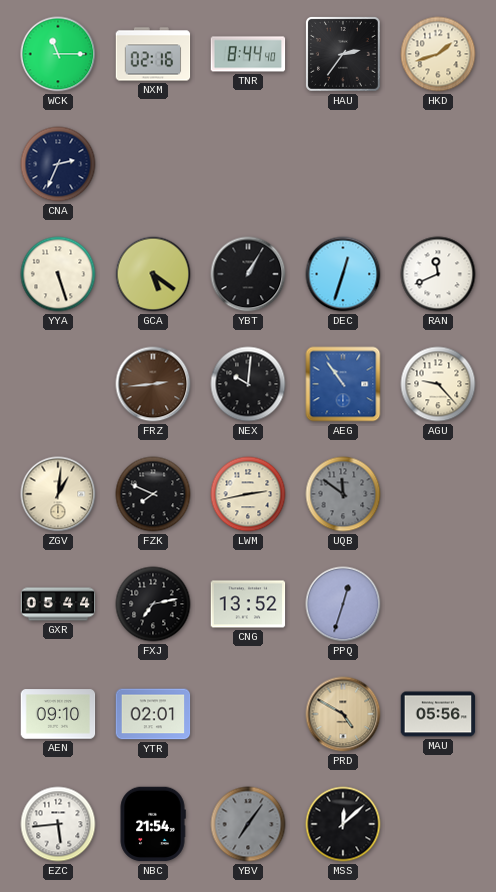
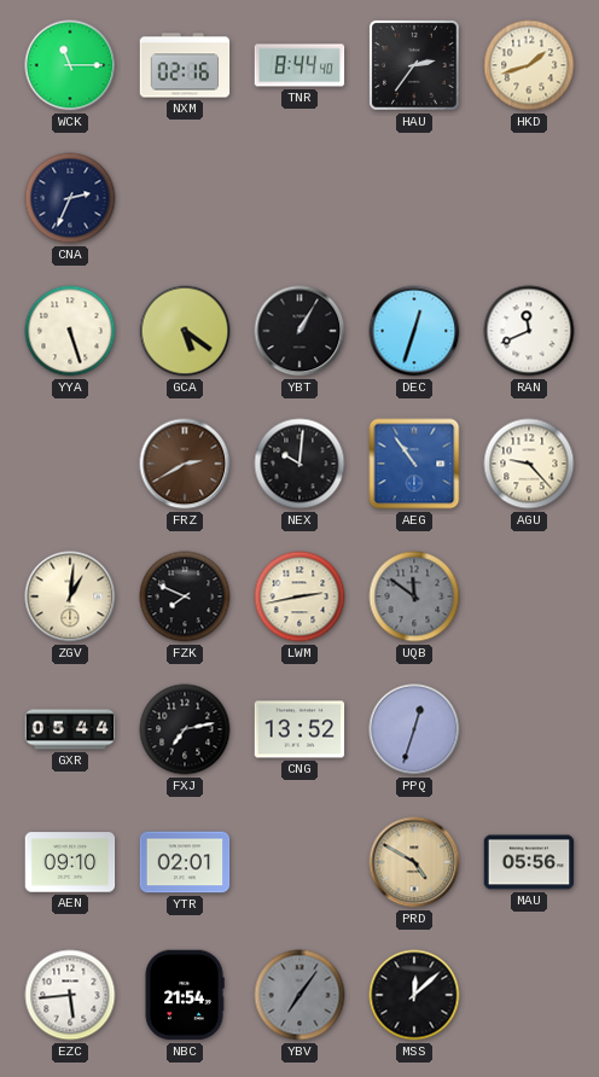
FRZ: 2:44 -> 2:40
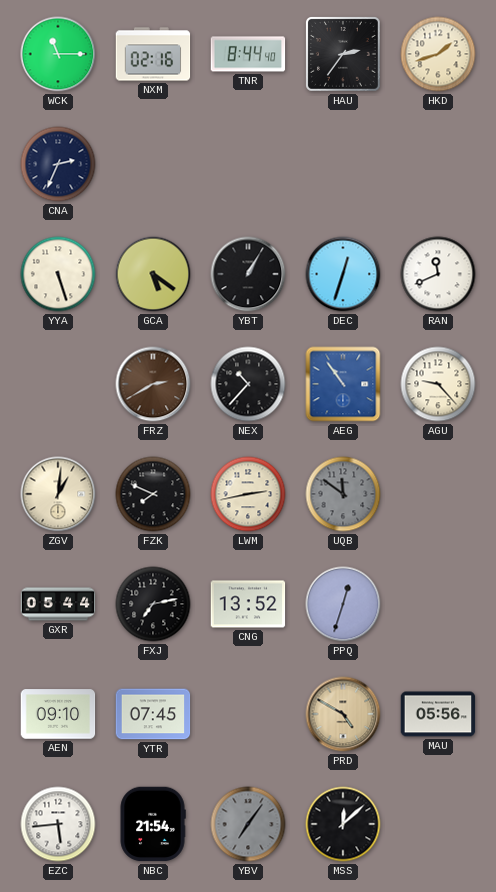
NEX: 10:01 -> 10:37
YTR: 02:01 -> 07:45
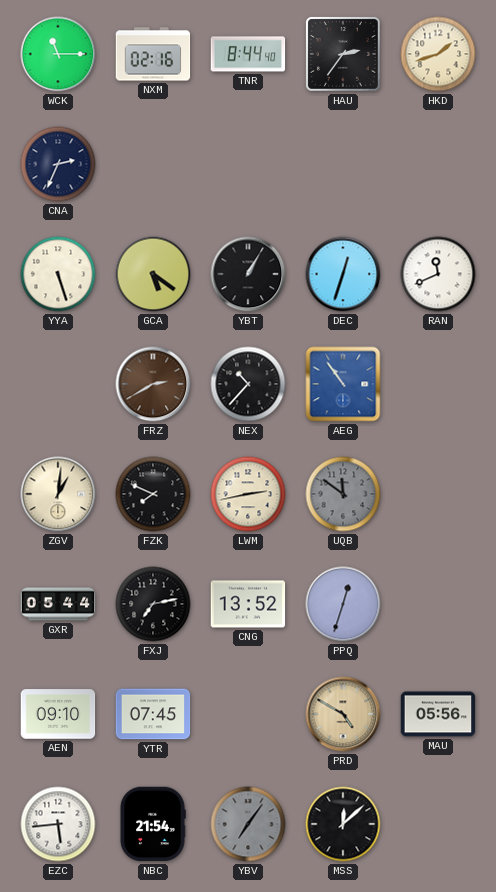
AGU: 9:23 -> none
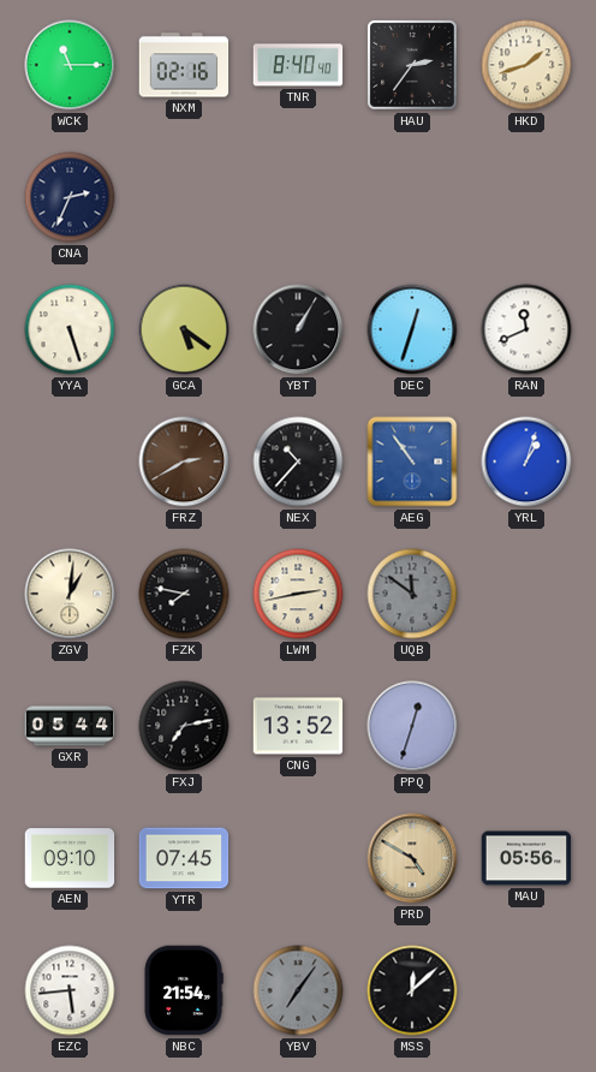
TNR: 8:44 -> 8:40
YRL: none -> 1:03
FZK: 7:49 -> 7:47
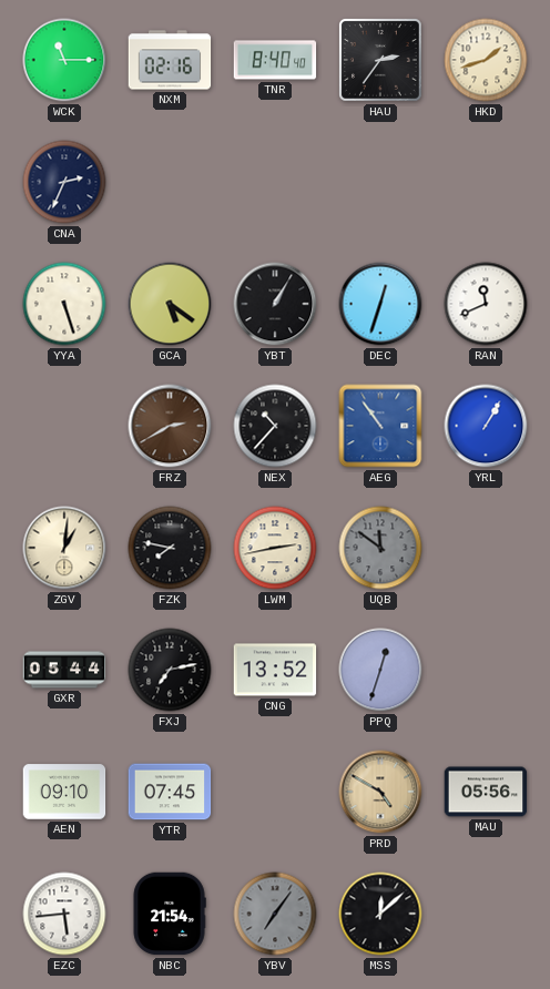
YRL: 1:03 -> 1:05
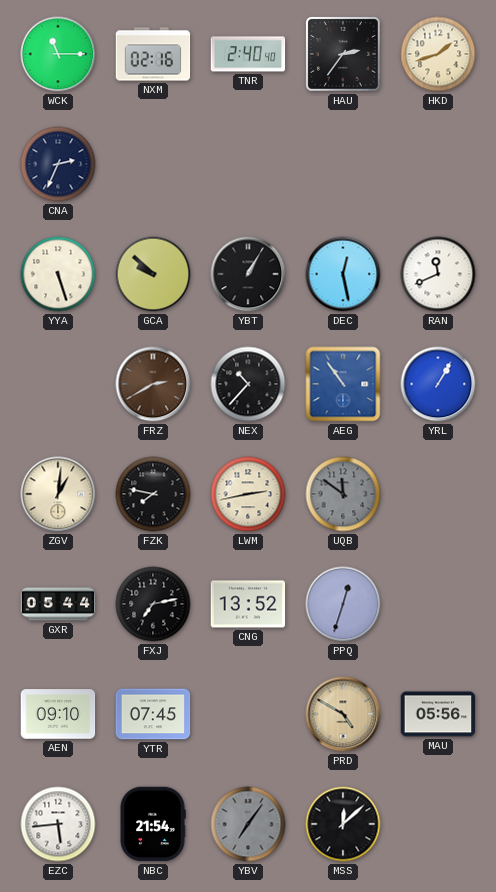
TNR: 8:40 -> 2:40
GCA: 5:21 -> 9:52
DEC: 12:33 -> 12:28
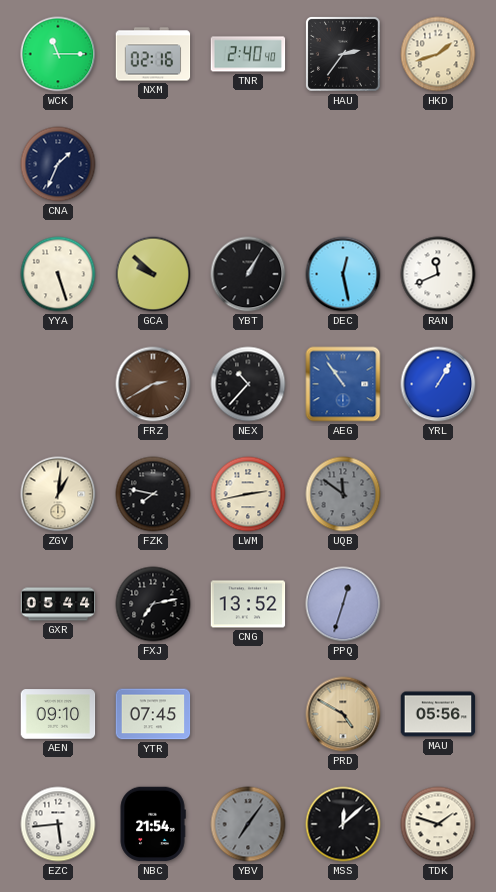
CNA: 2:34 -> 1:34
TDK: none -> 1:48
